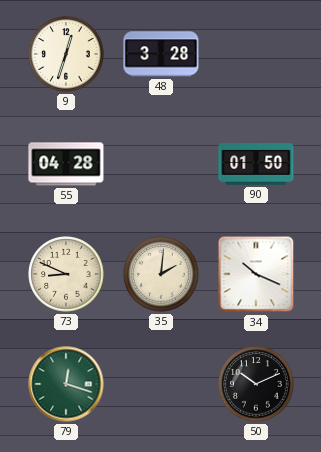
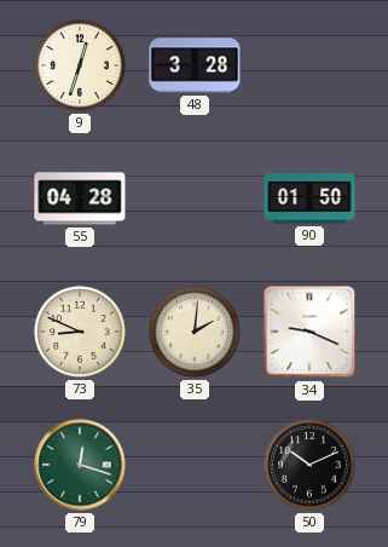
34: 10:19 -> 9:19
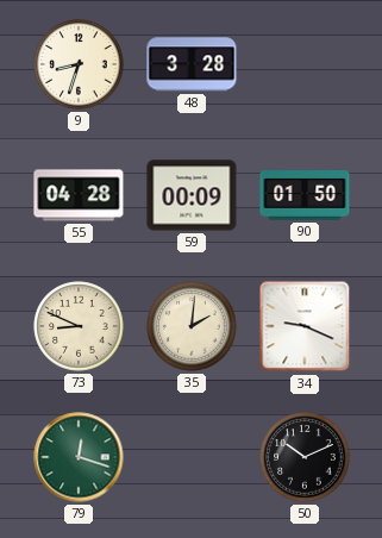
9: 12:33 -> 8:33
59: none -> 00:09
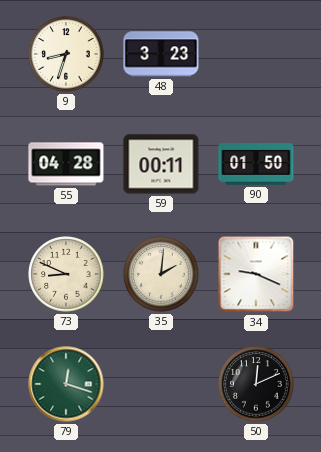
48: 3:28 -> 3:23
59: 00:09 -> 00:11
50: 10:11 -> 12:11
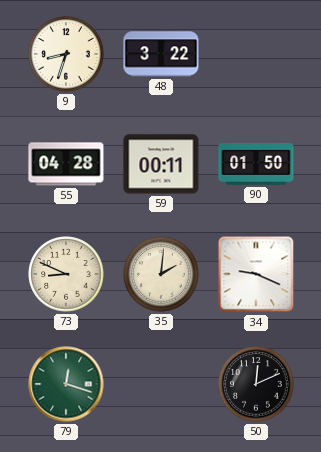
48: 3:23 -> 3:22
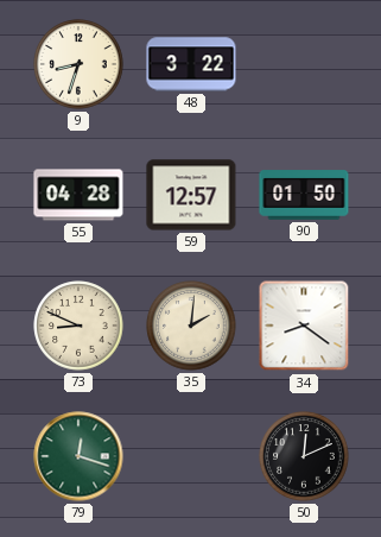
59: 00:11 -> 12:57
34: 9:19 -> 8:21
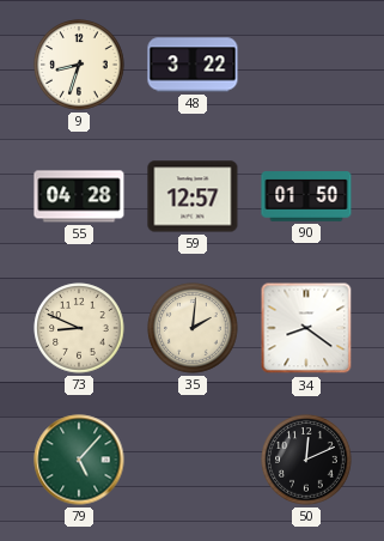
79: 12:18 -> 5:07
